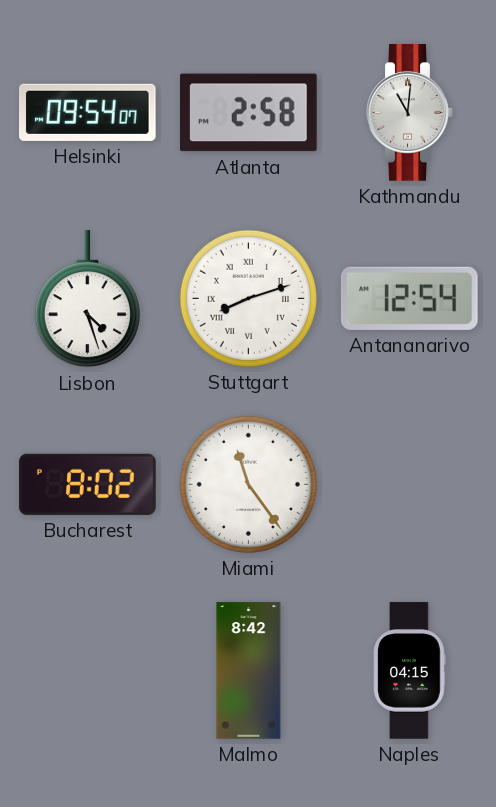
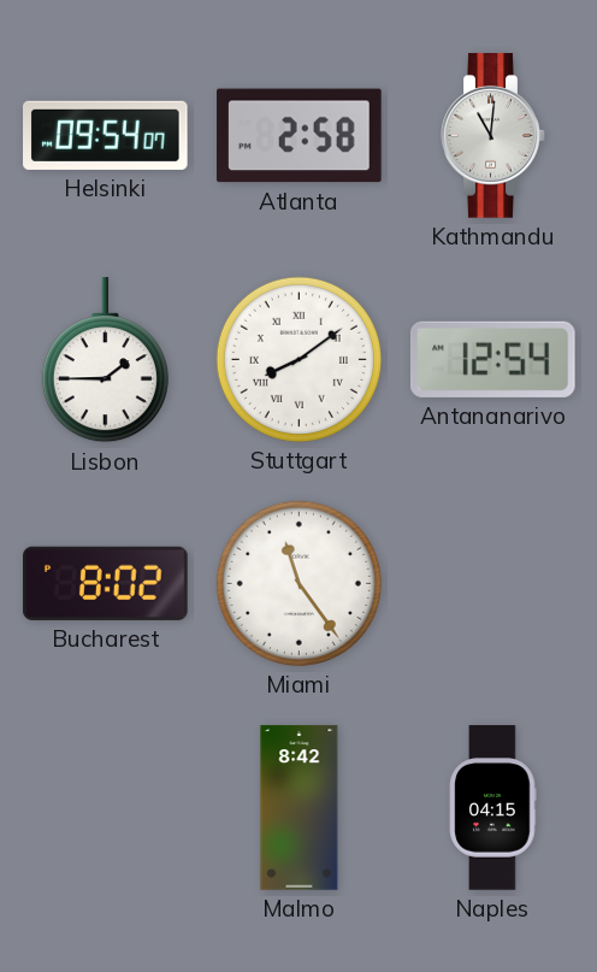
Lisbon: 4:27 -> 1:45
Stuttgart: 8:12 -> 8:09
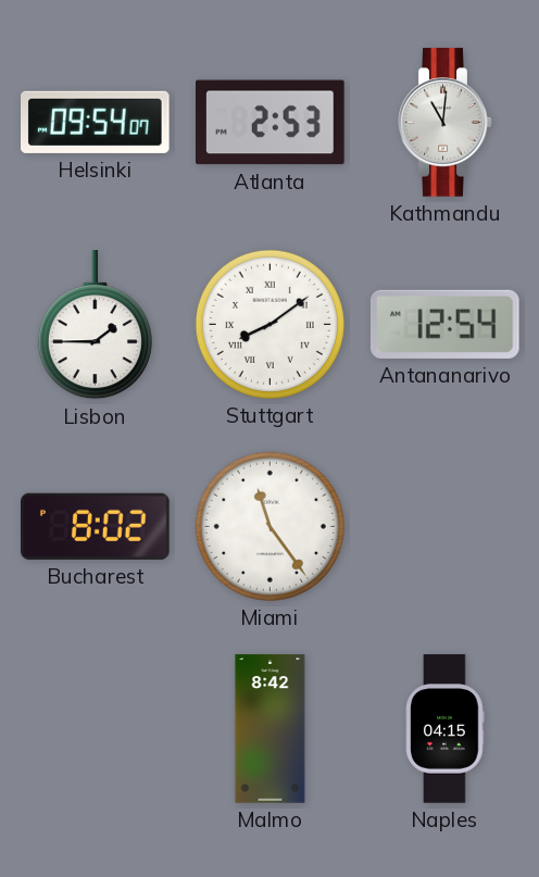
Atlanta: 2:58 -> 2:53
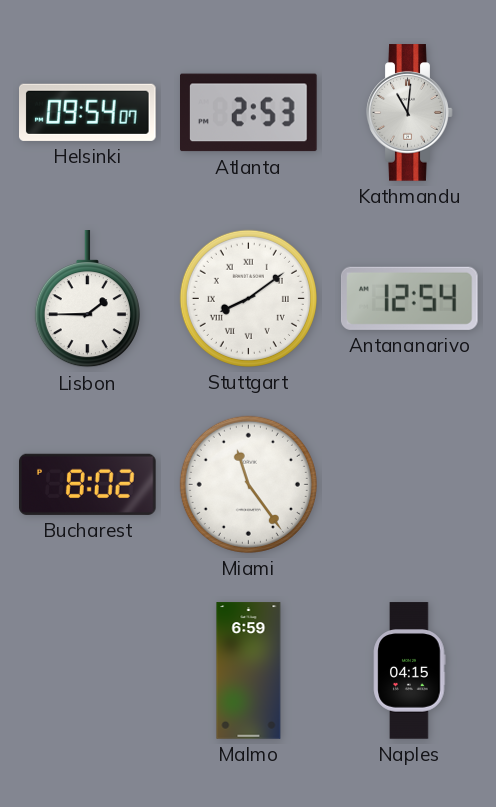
Malmo: 8:42 -> 6:59
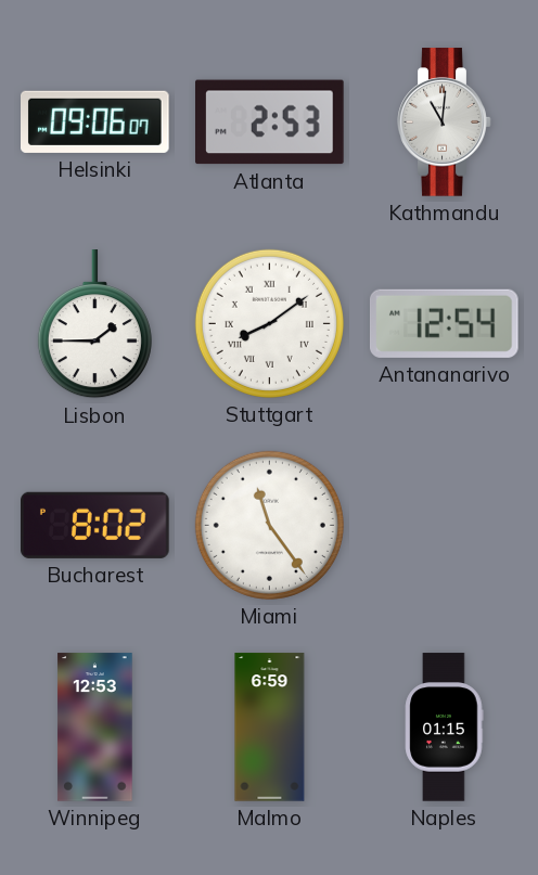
Helsinki: 09:54 -> 09:06
Winnipeg: none -> 12:53
Naples: 04:15 -> 01:15
